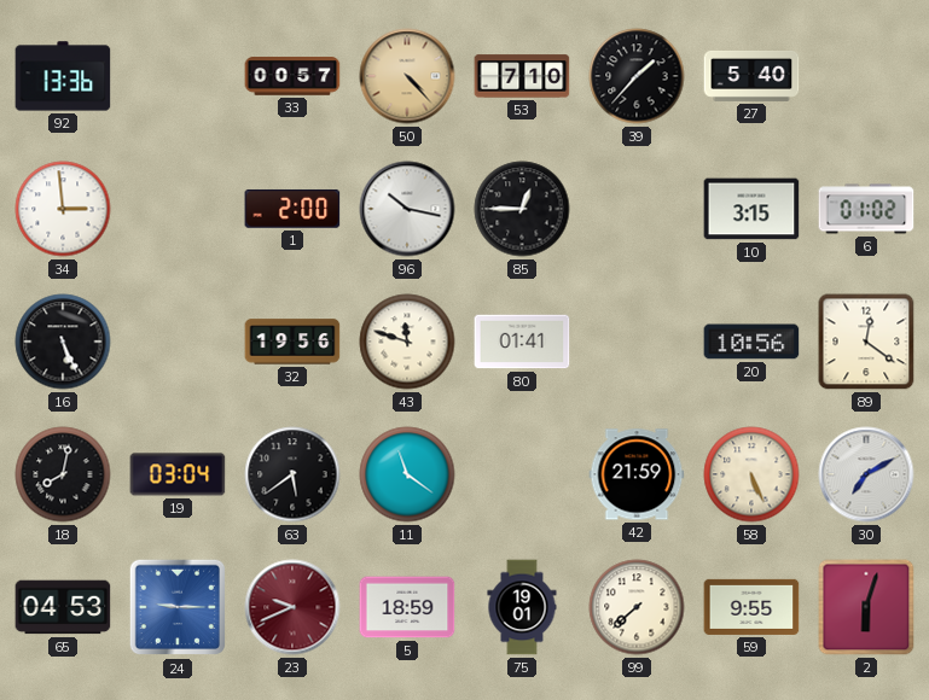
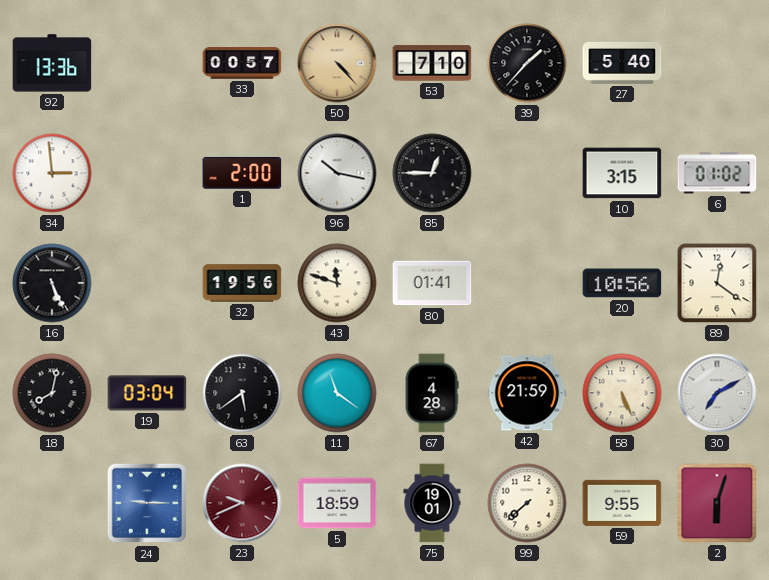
67: none -> 4:28
65: 04:53 -> none
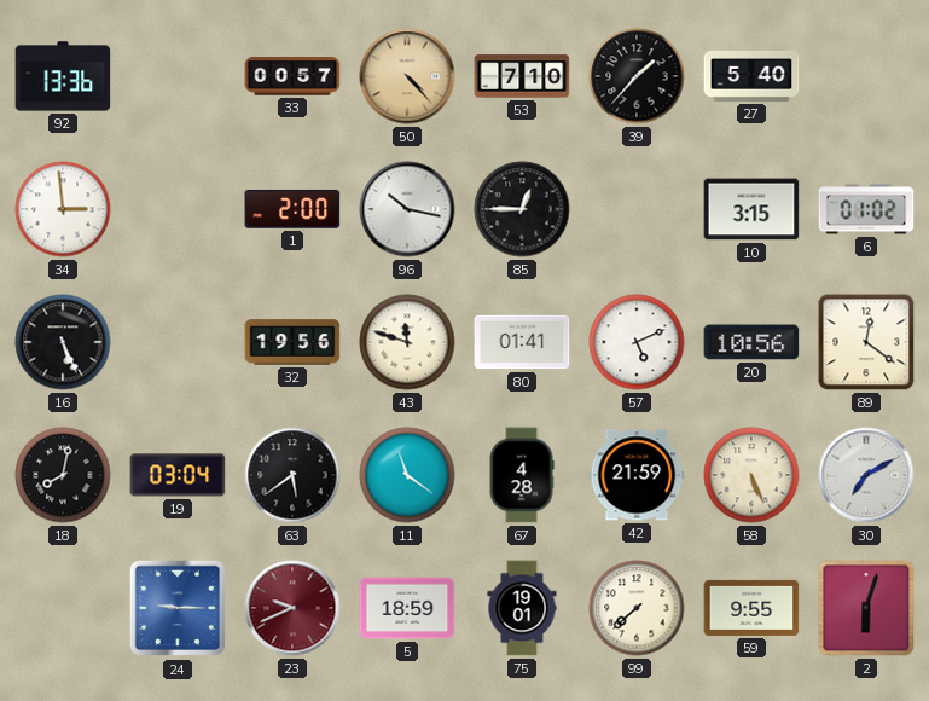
57: none -> 5:11
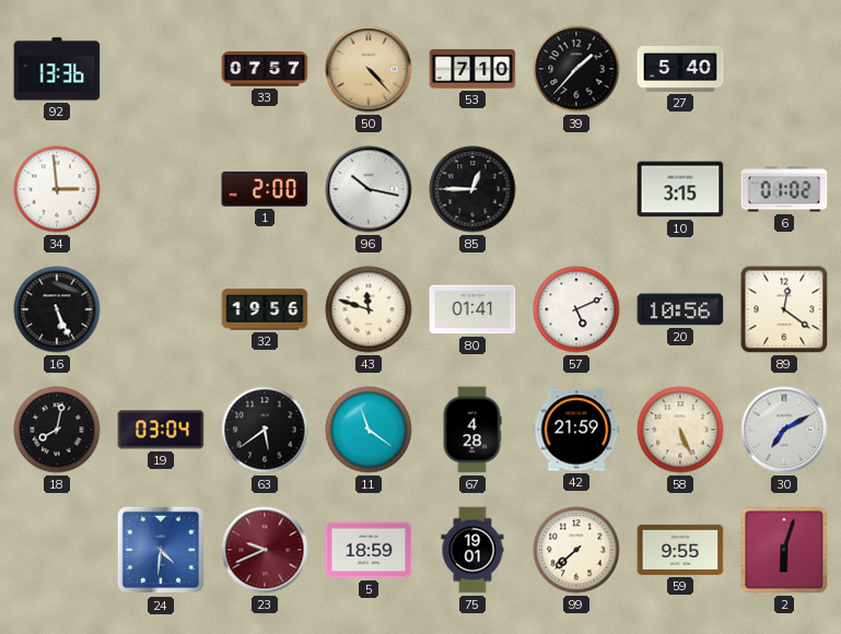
33: 00:57 -> 07:57
24: 9:15 -> 4:31
